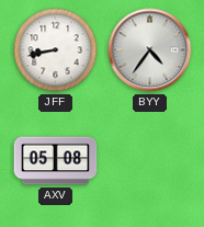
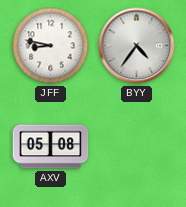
JFF: 8:43 -> 8:47
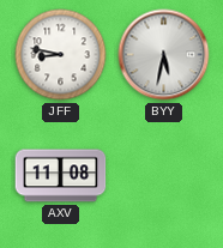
BYY: 4:36 -> 5:32
AXV: 05:08 -> 11:08
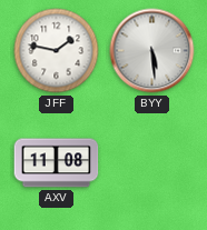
JFF: 8:47 -> 1:47
BYY: 5:32 -> 5:29
